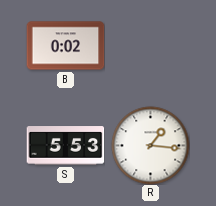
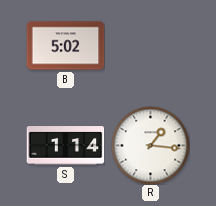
B: 0:02 -> 5:02
S: 5:53 -> 1:14
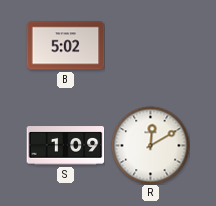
S: 1:14 -> 1:09
R: 1:16 -> 12:10
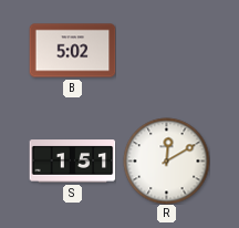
S: 1:09 -> 1:51
